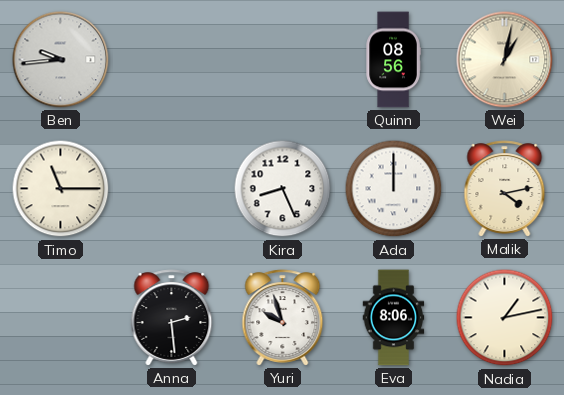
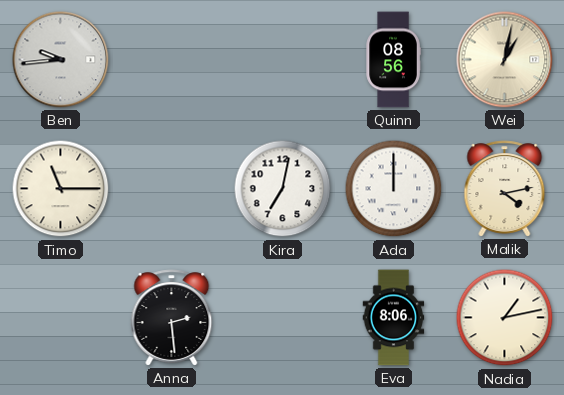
Kira: 8:26 -> 7:02
Yuri: 9:57 -> none
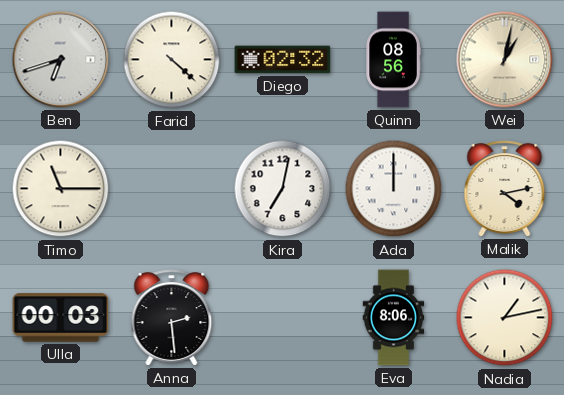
Ben: 9:44 -> 6:42
Farid: none -> 4:22
Diego: none -> 02:32
Ulla: none -> 00:03
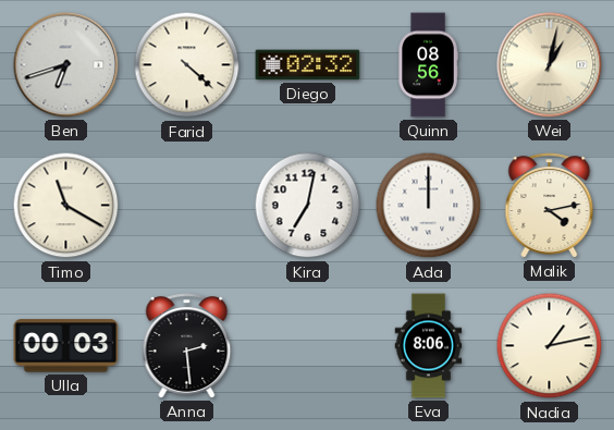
Timo: 11:15 -> 11:20
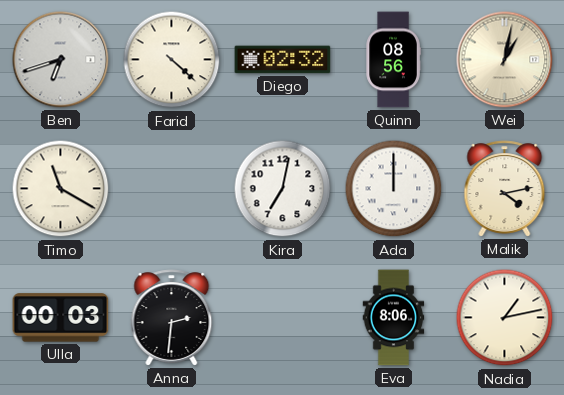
Anna: 2:29 -> 2:31
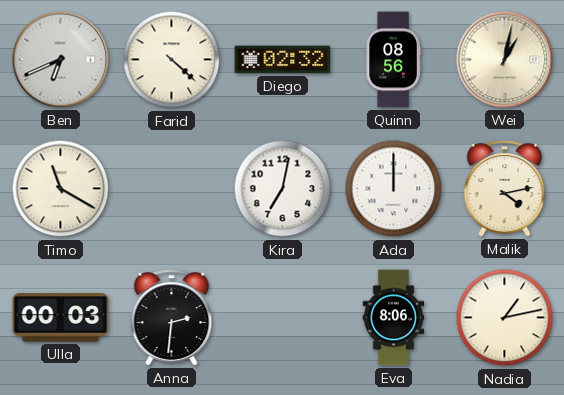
Ben: 6:42 -> 6:41
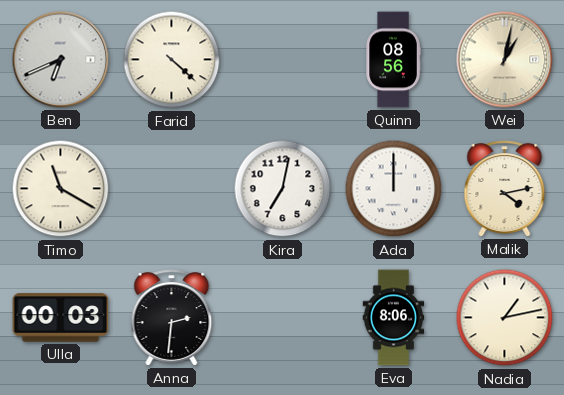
Diego: 02:32 -> none
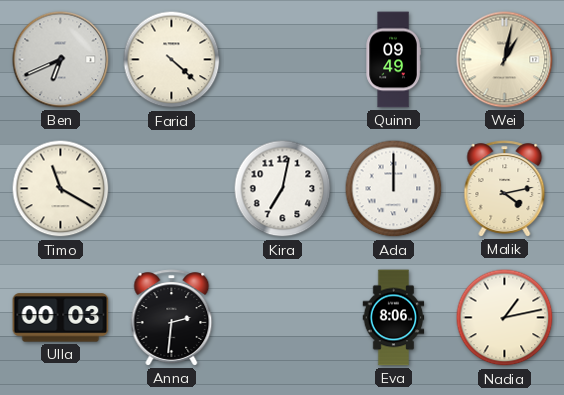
Quinn: 08:56 -> 09:49
